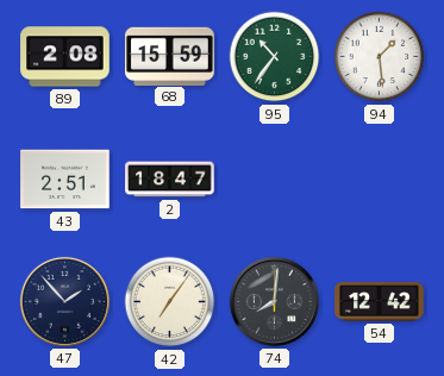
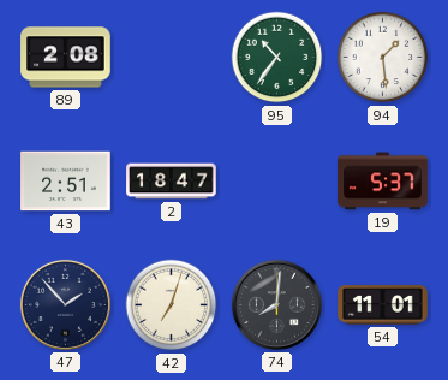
68: 15:59 -> none
19: none -> 5:37
42: 7:06 -> 7:03
54: 12:42 -> 11:01
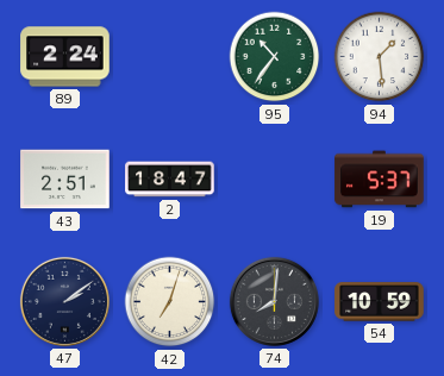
89: 2:08 -> 2:24
47: 1:53 -> 2:09
54: 11:01 -> 10:59
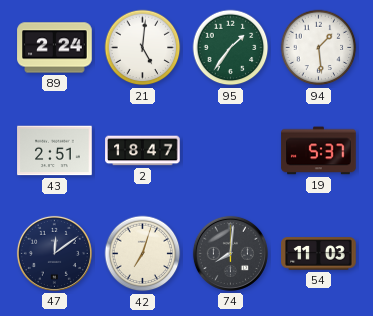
21: none -> 5:01
95: 10:36 -> 1:36
47: 2:09 -> 12:09
54: 10:59 -> 11:03
